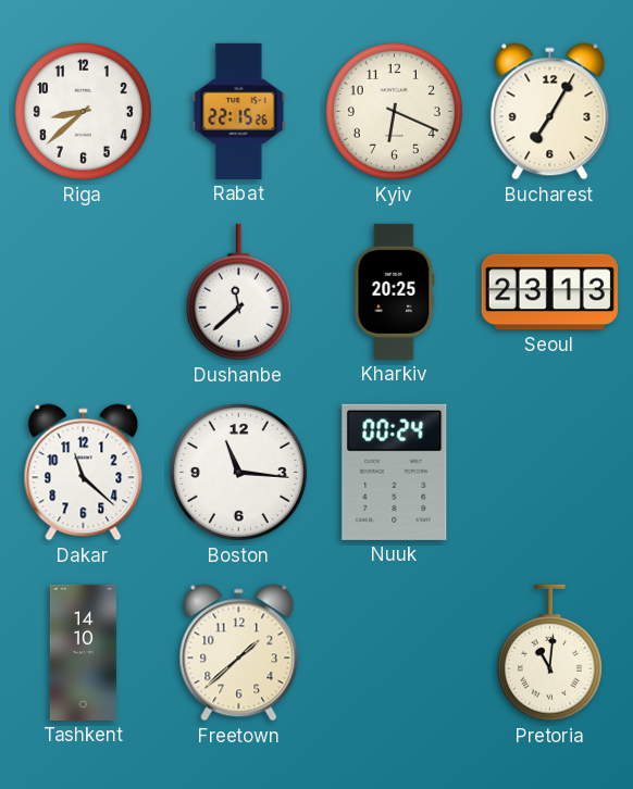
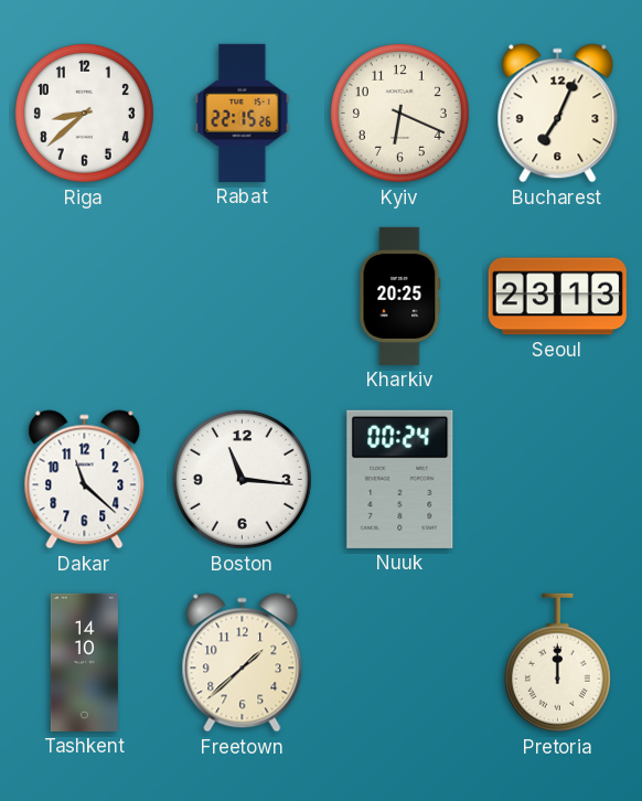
Bucharest: 7:05 -> 7:04
Dushanbe: 11:38 -> none
Pretoria: 11:01 -> 12:00
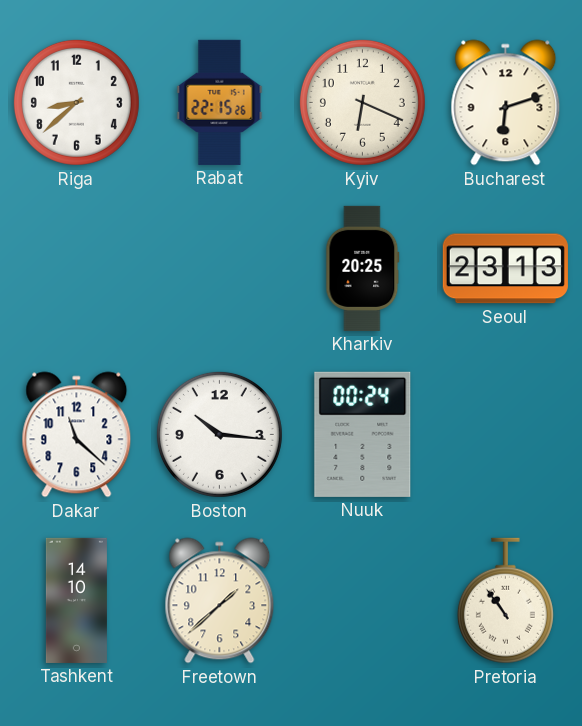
Bucharest: 7:04 -> 6:12
Boston: 11:16 -> 10:16
Pretoria: 12:00 -> 10:54
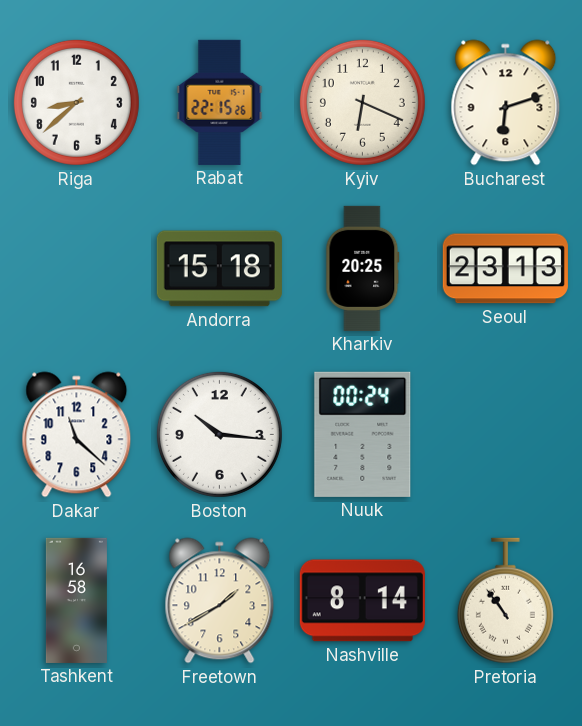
Andorra: none -> 15:18
Tashkent: 14:10 -> 16:58
Freetown: 1:38 -> 1:40
Nashville: none -> 8:14
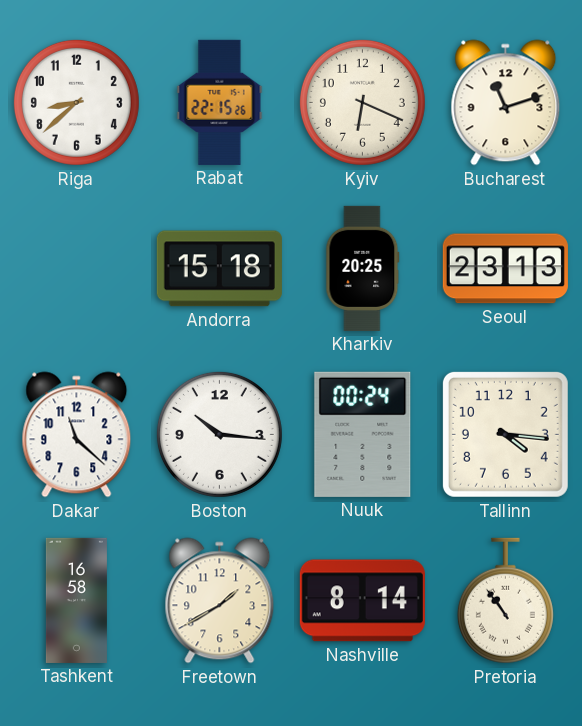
Bucharest: 6:12 -> 11:12
Tallinn: none -> 4:16
